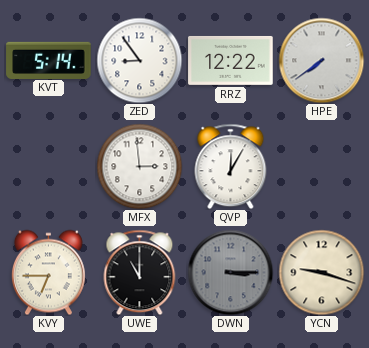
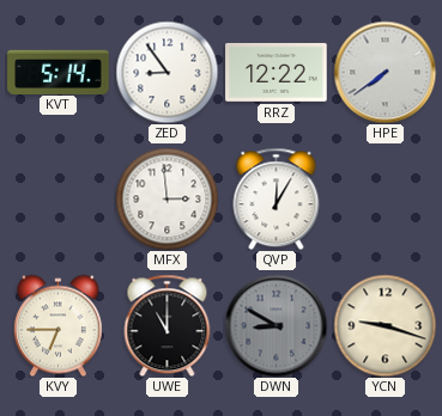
DWN: 3:15 -> 8:50
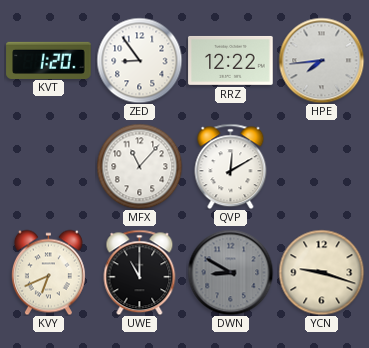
KVT: 5:14 -> 1:20
HPE: 7:39 -> 7:44
MFX: 2:59 -> 11:07
QVP: 12:05 -> 12:10
KVY: 6:45 -> 6:41
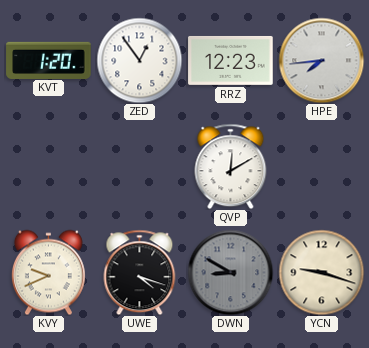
ZED: 8:54 -> 12:54
RRZ: 12:22 -> 12:23
MFX: 11:07 -> none
KVY: 6:41 -> 9:41
UWE: 11:00 -> 4:18
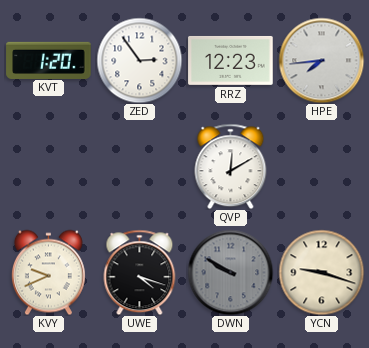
ZED: 12:54 -> 2:54
DWN: 8:50 -> 9:50
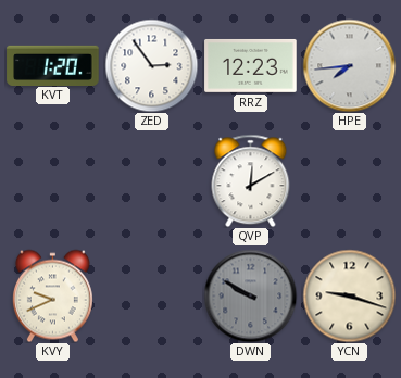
UWE: 4:18 -> none
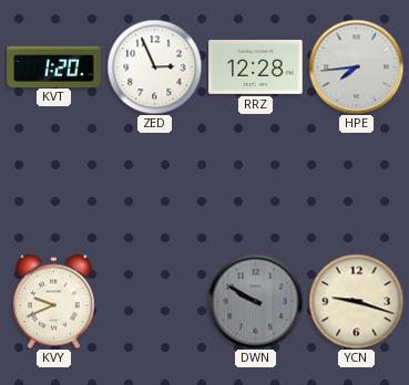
ZED: 2:54 -> 2:56
RRZ: 12:23 -> 12:28
QVP: 12:10 -> none
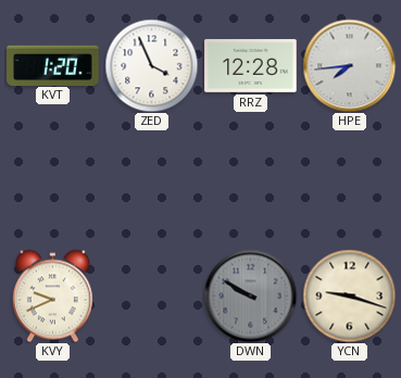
ZED: 2:56 -> 3:56
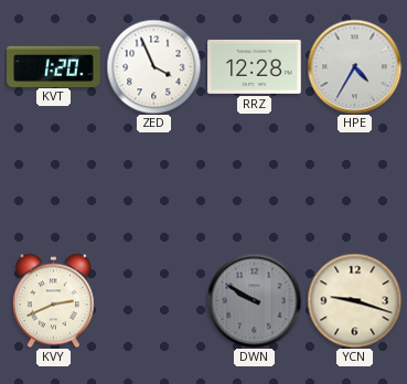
HPE: 7:44 -> 4:35
KVY: 9:41 -> 2:41
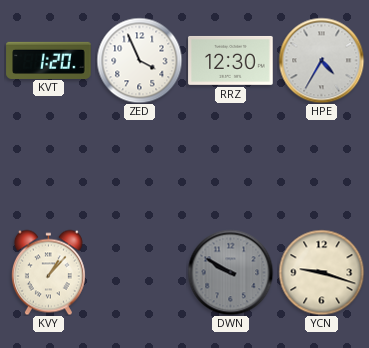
RRZ: 12:28 -> 12:30
KVY: 2:41 -> 1:07
